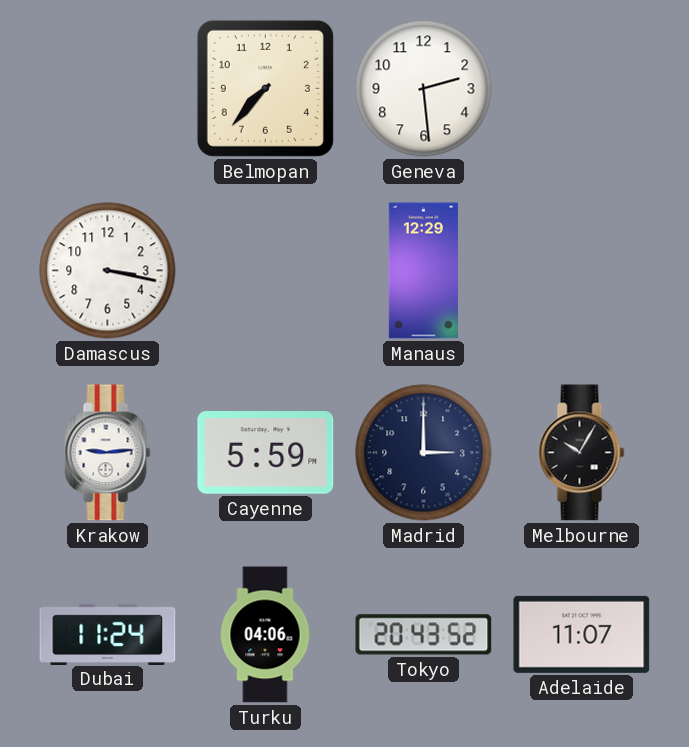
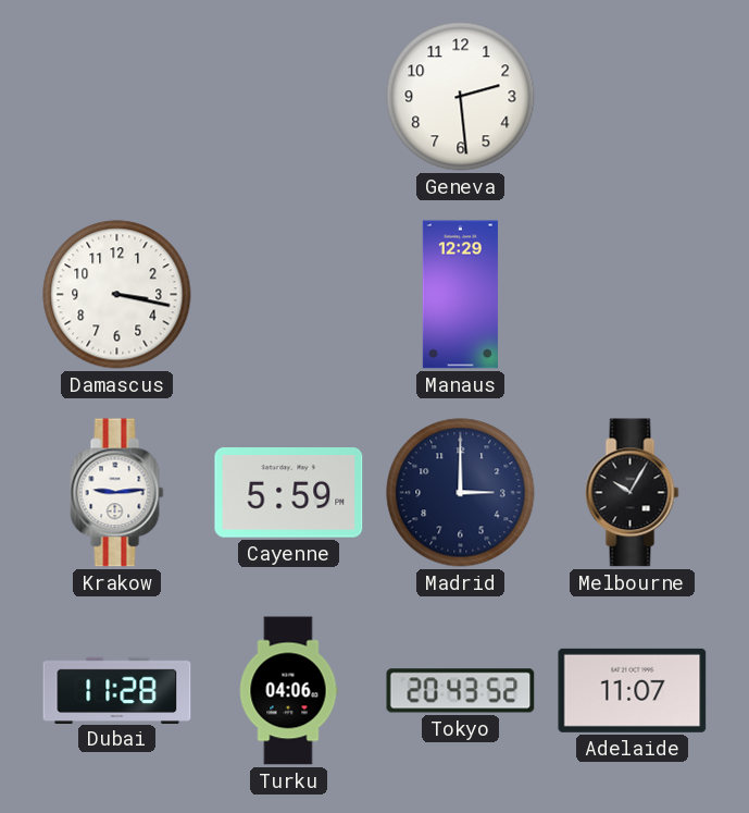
Belmopan: 7:37 -> none
Dubai: 11:24 -> 11:28
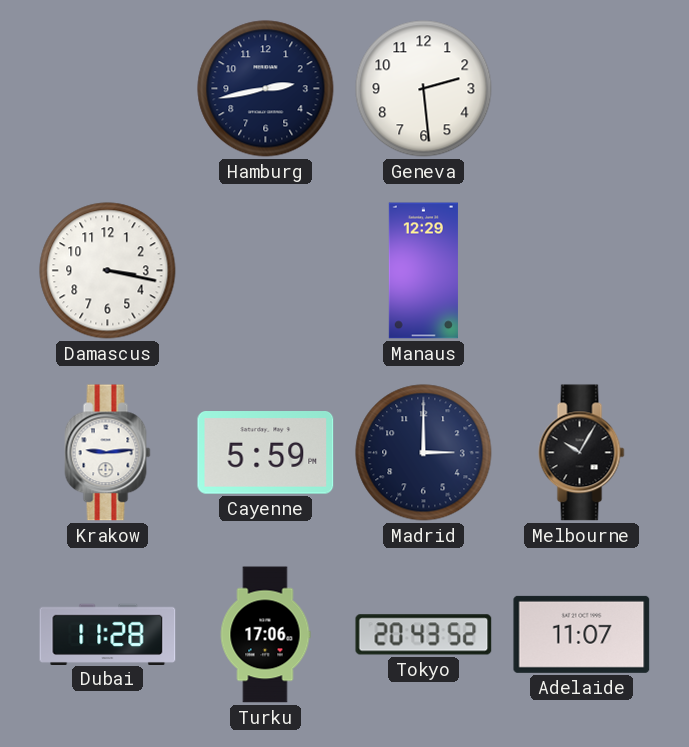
Hamburg: none -> 2:43
Turku: 04:06 -> 17:06
